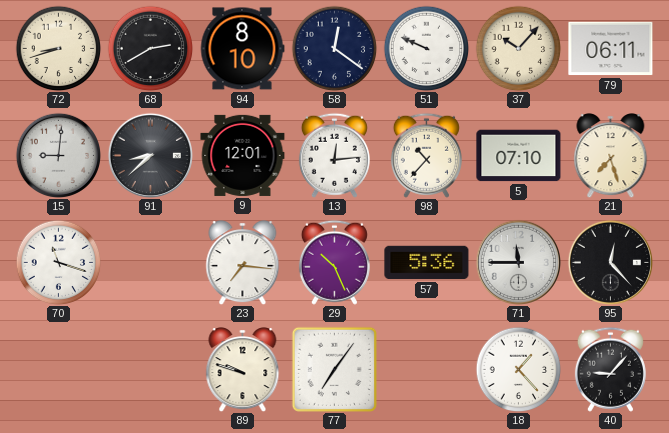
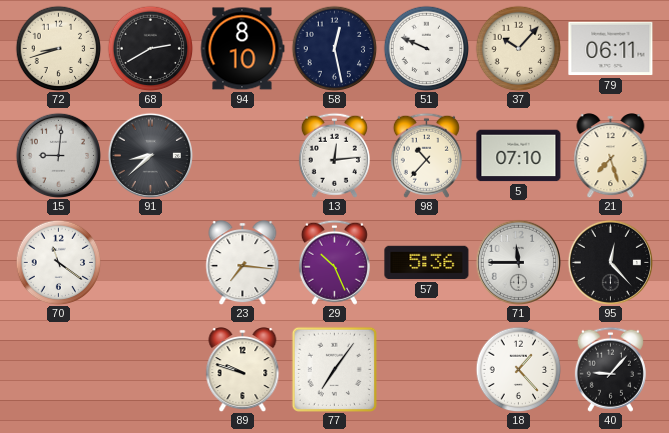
58: 12:21 -> 12:28
9: 12:01 -> none
70: 11:18 -> 11:21
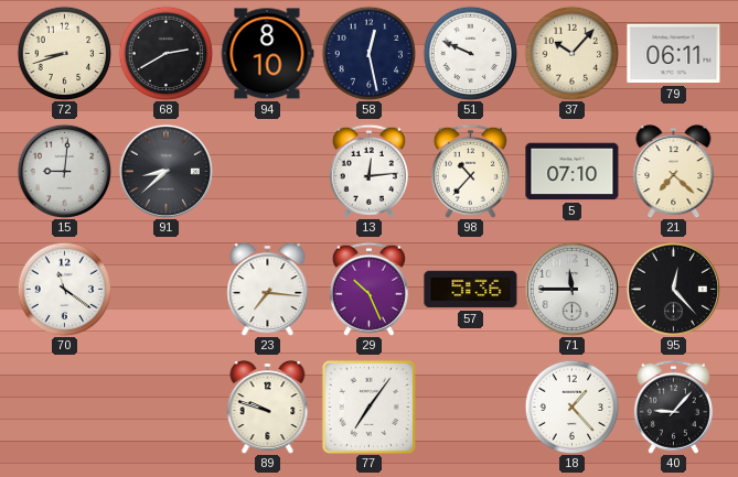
21: 7:27 -> 7:22
